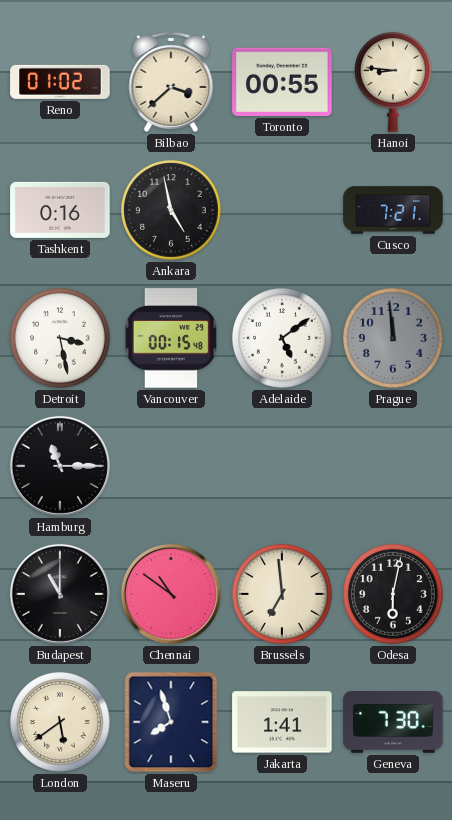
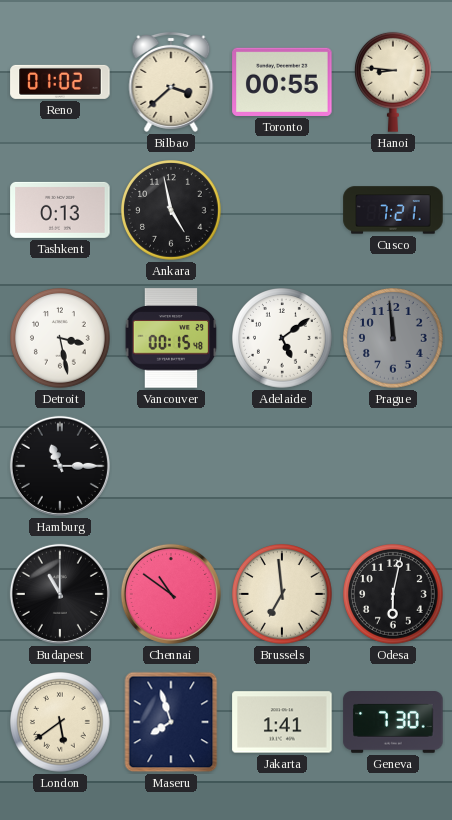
Tashkent: 0:16 -> 0:13
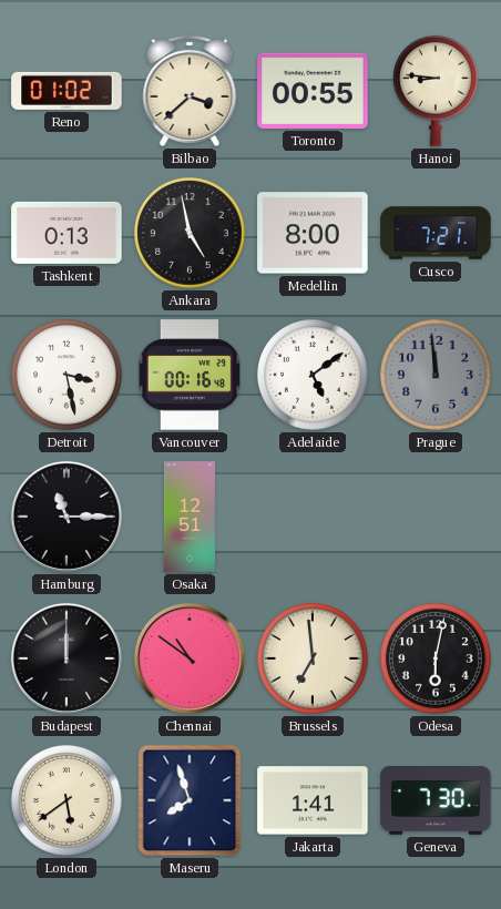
Medellin: none -> 8:00
Vancouver: 00:15 -> 00:16
Osaka: none -> 12:51
Budapest: 11:00 -> 12:00
